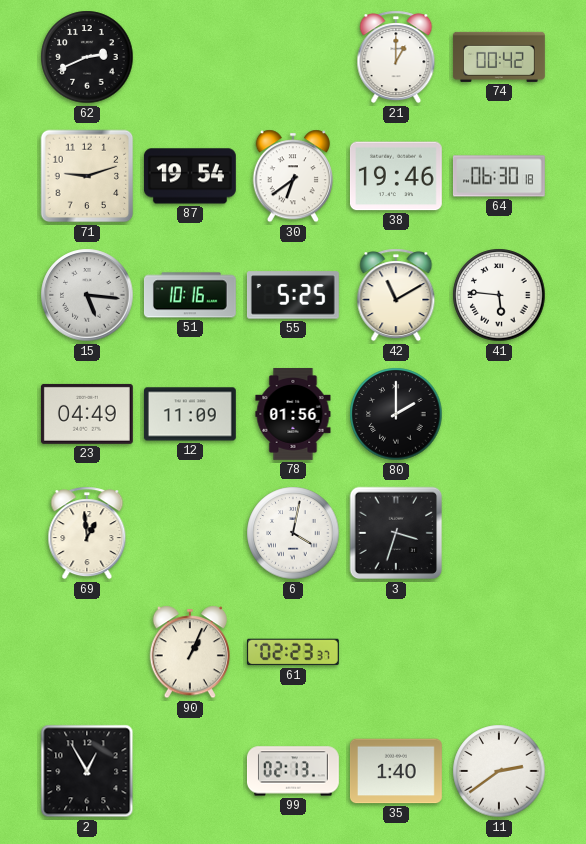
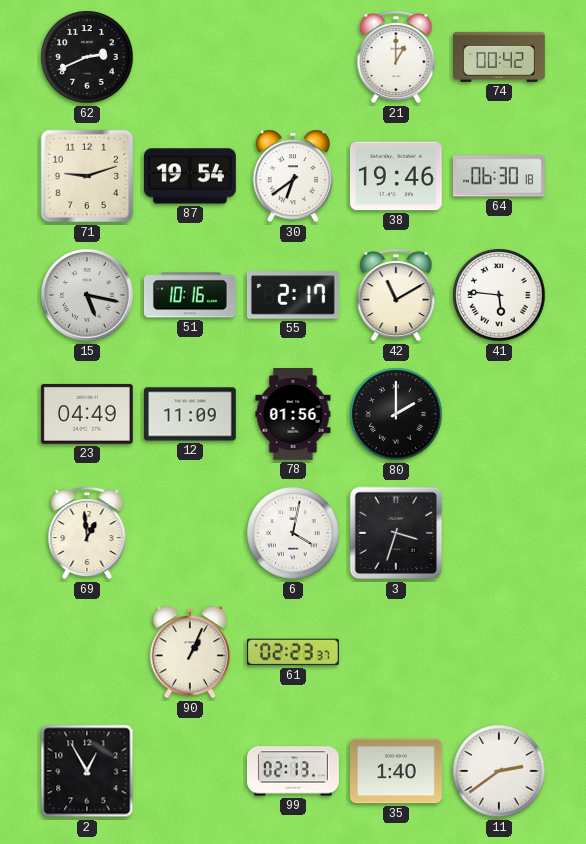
15: 5:16 -> 5:17
55: 5:25 -> 2:17
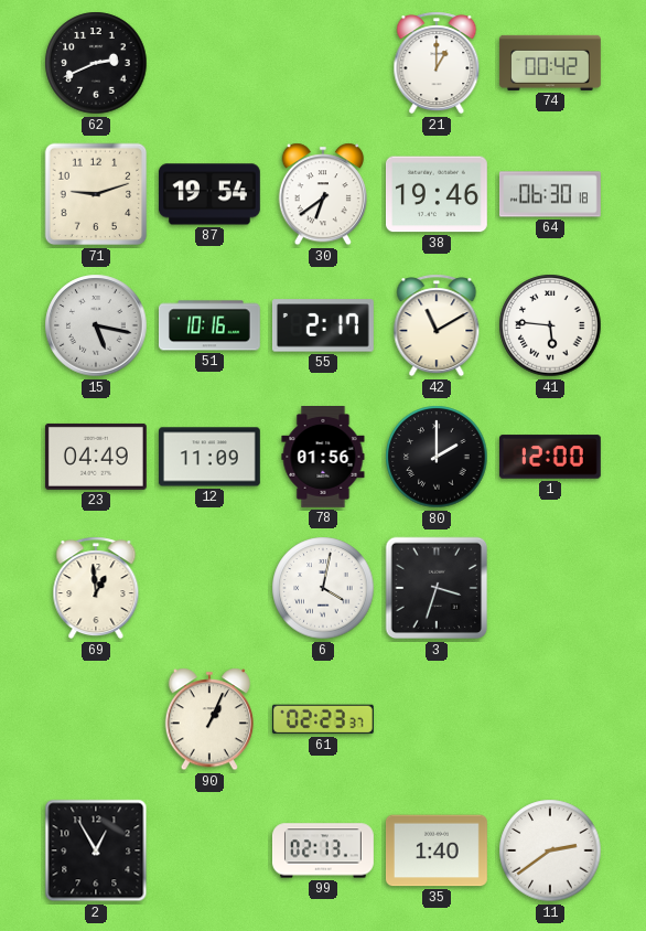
1: none -> 12:00
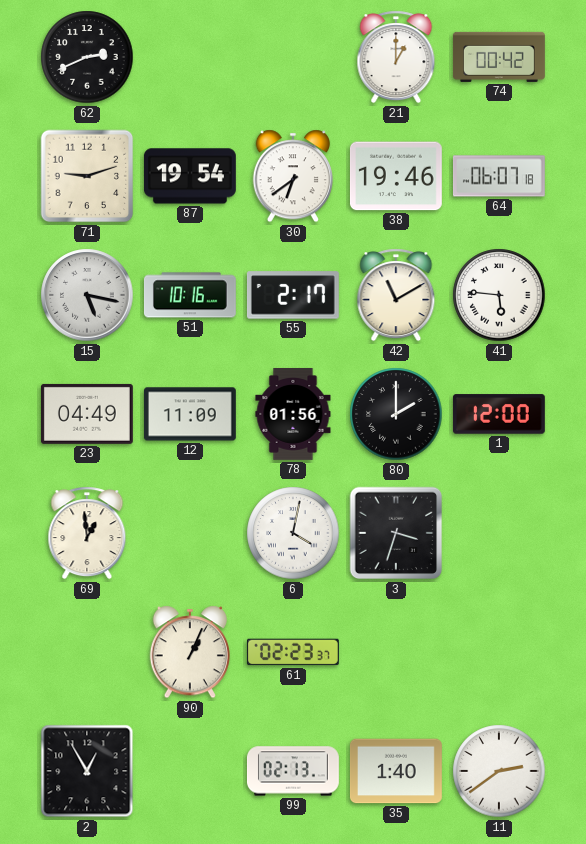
64: 06:30 -> 06:07
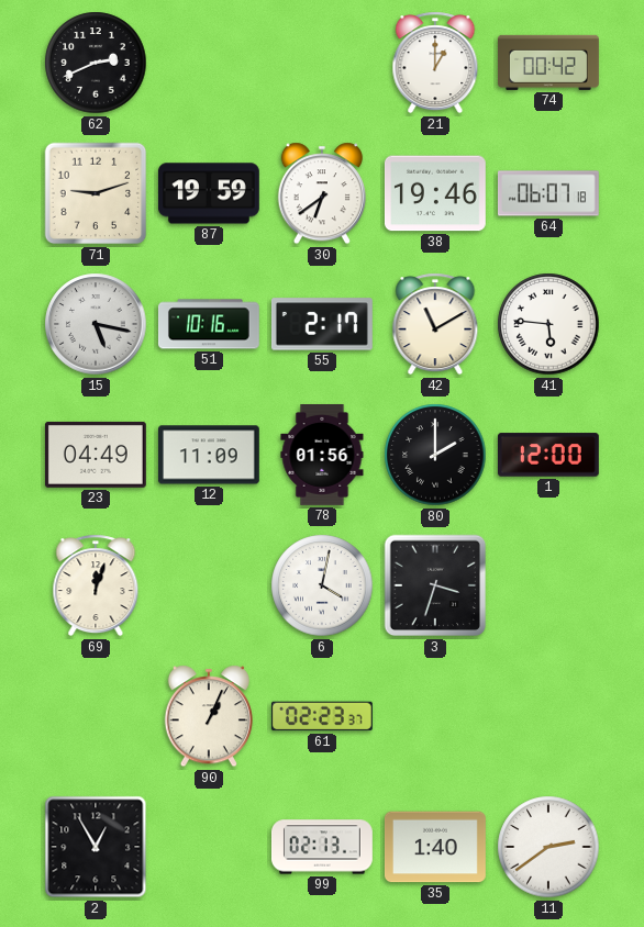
87: 19:54 -> 19:59
69: 12:59 -> 12:03
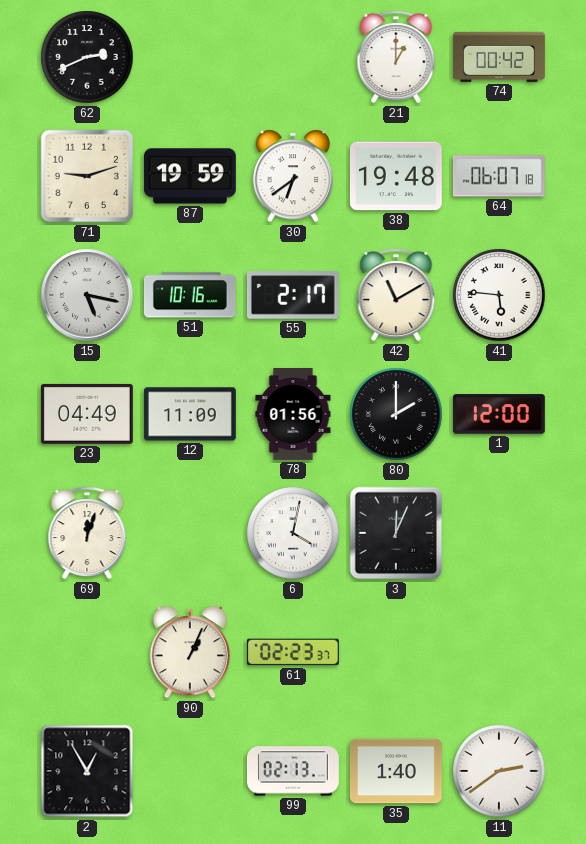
38: 19:46 -> 19:48
3: 3:33 -> 12:04
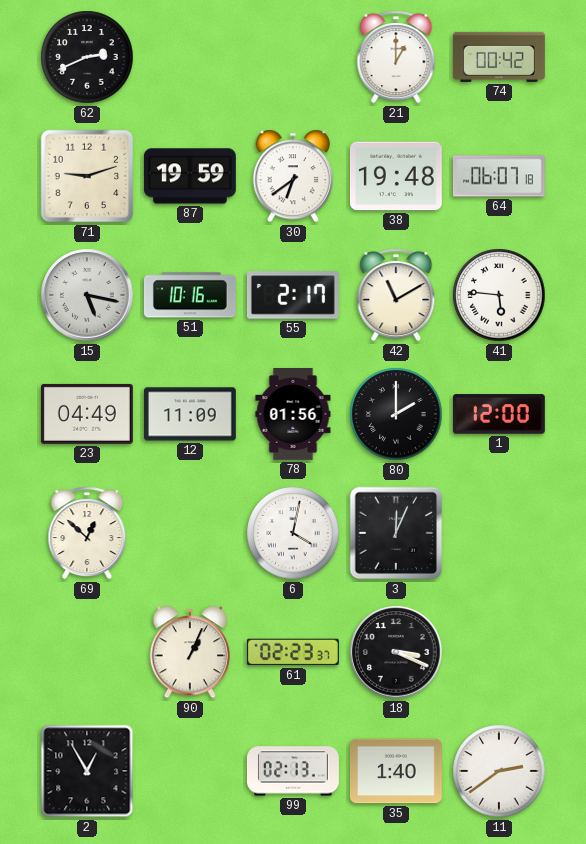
69: 12:03 -> 12:52
18: none -> 3:19
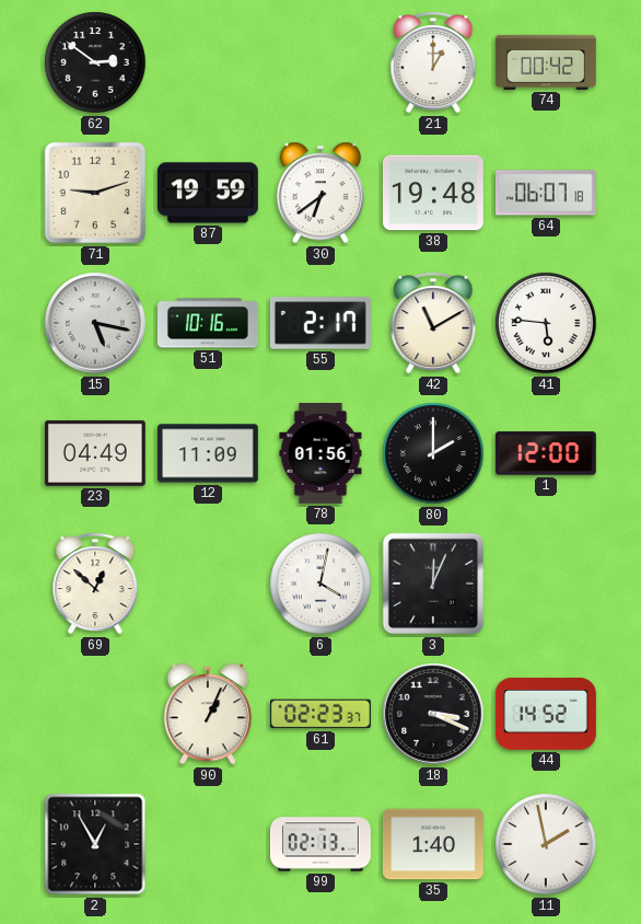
62: 2:41 -> 2:51
44: none -> 14:52
11: 2:39 -> 1:58
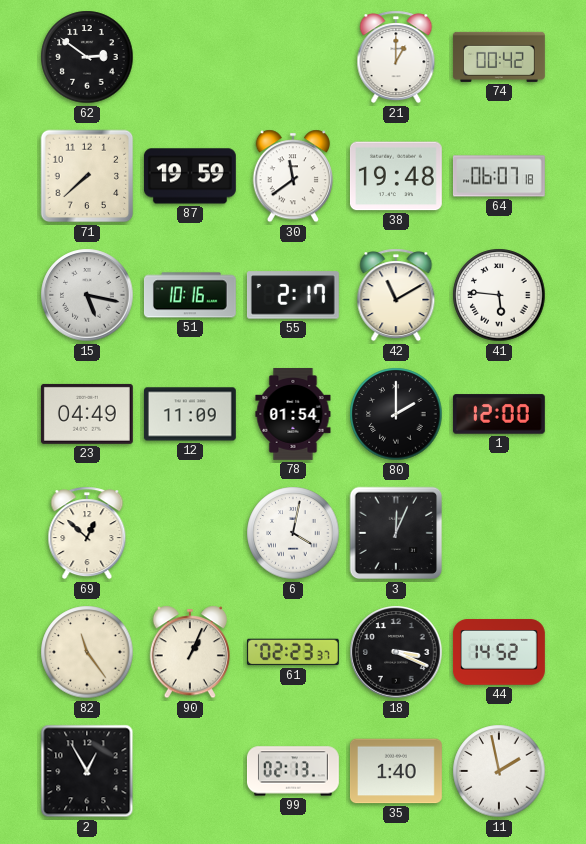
71: 9:12 -> 7:38
30: 6:39 -> 11:39
78: 01:56 -> 01:54
82: none -> 11:24
